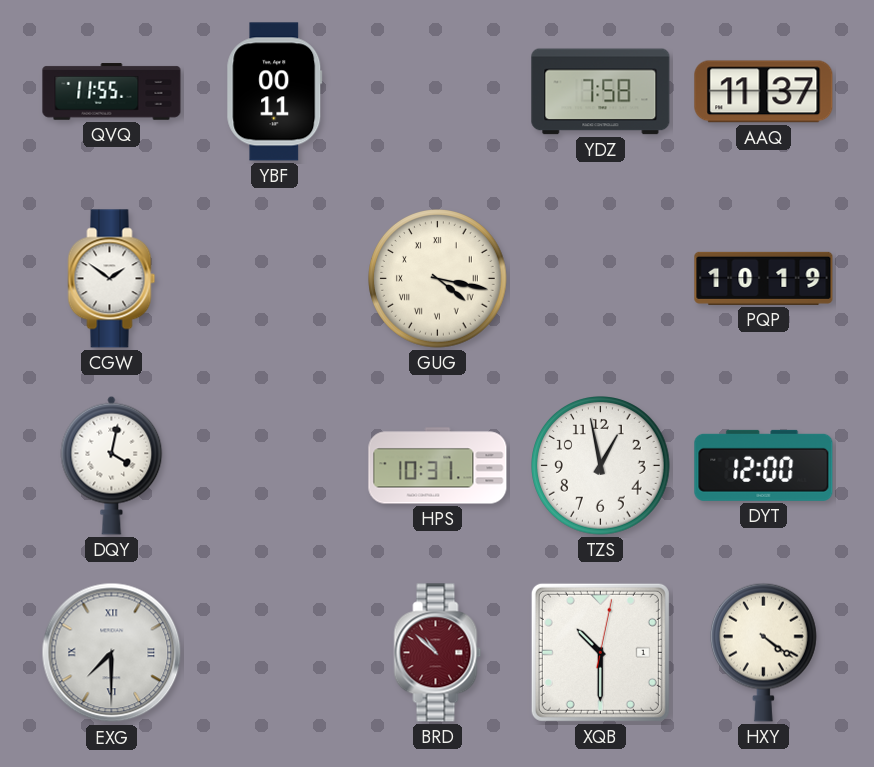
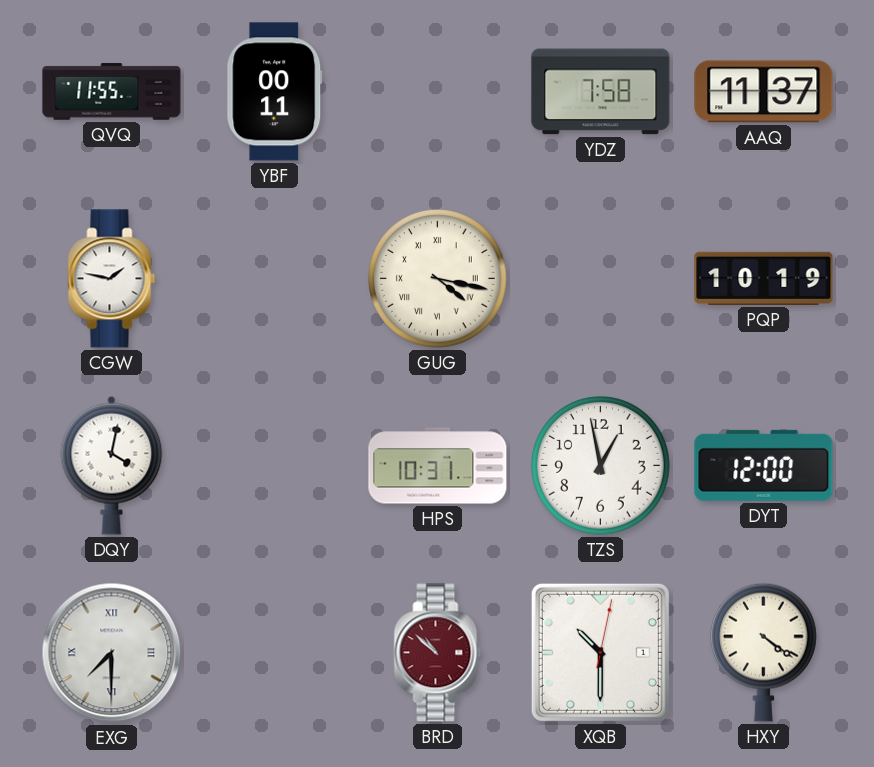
CGW: 1:51 -> 1:47
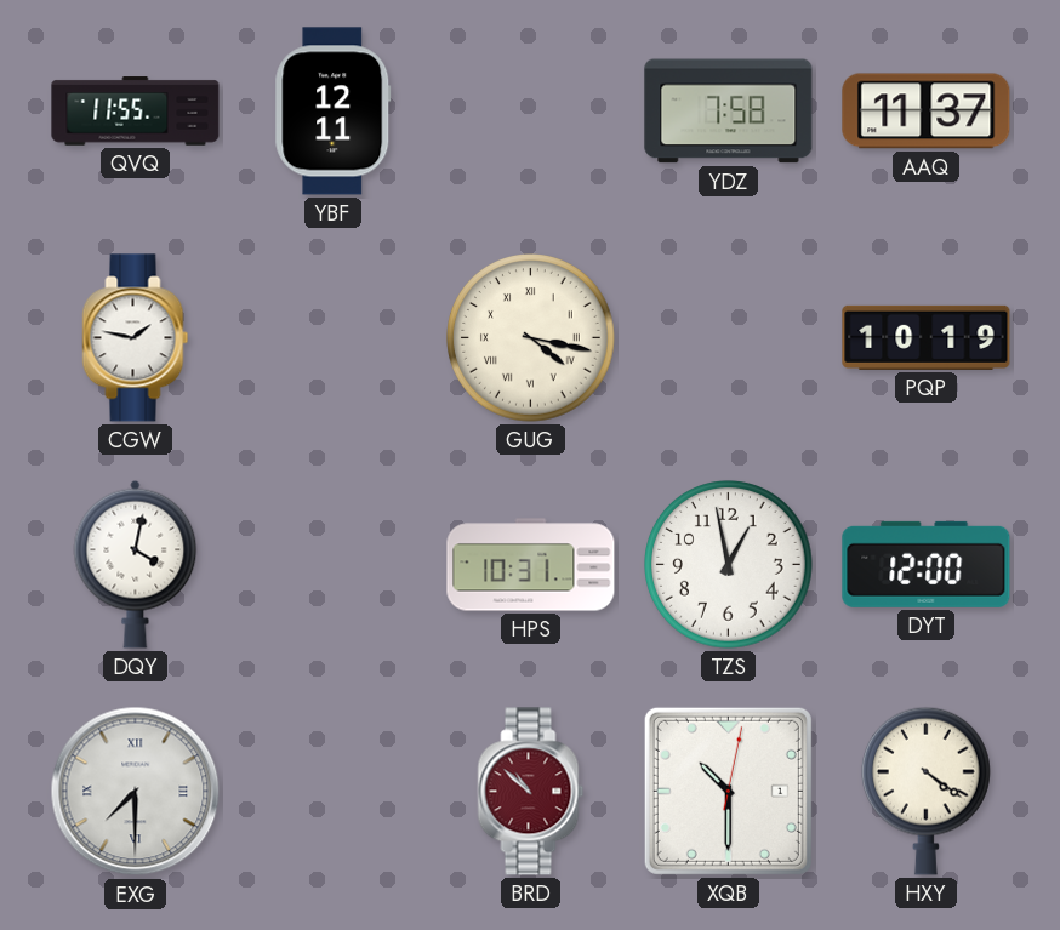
YBF: 00:11 -> 12:11
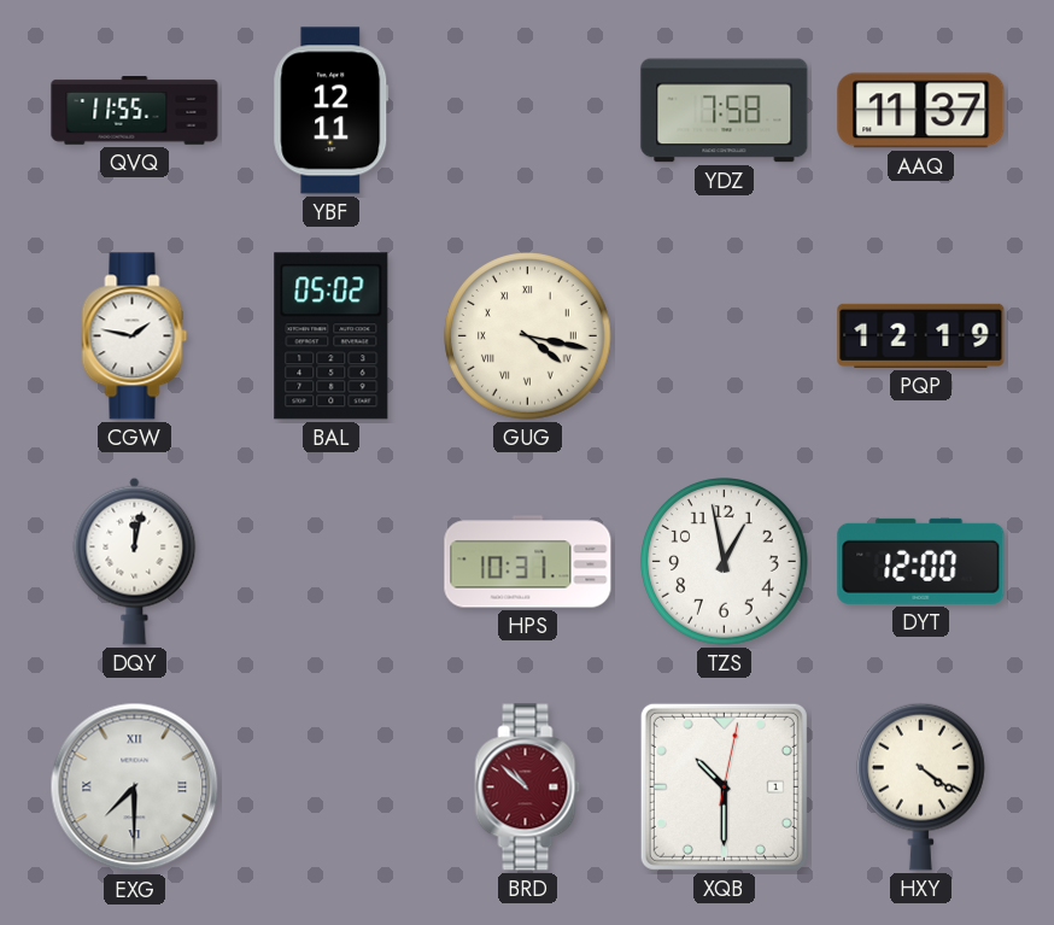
BAL: none -> 05:02
PQP: 10:19 -> 12:19
DQY: 4:02 -> 12:02
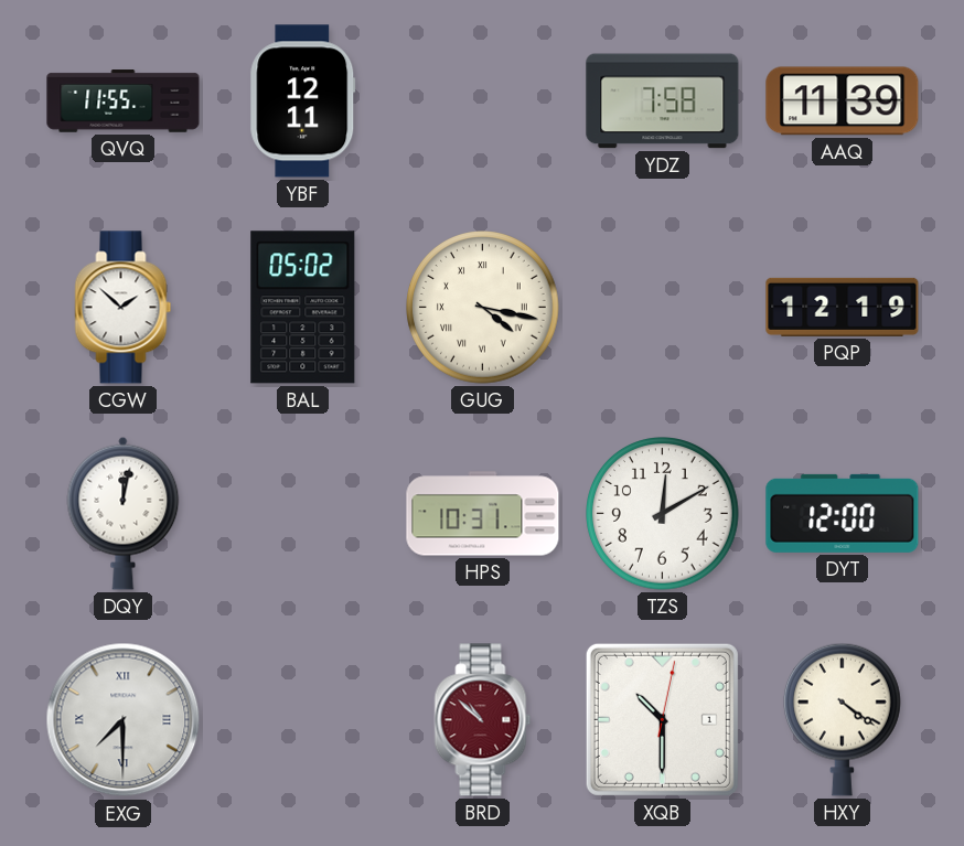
AAQ: 11:37 -> 11:39
CGW: 1:47 -> 1:52
TZS: 12:58 -> 12:10
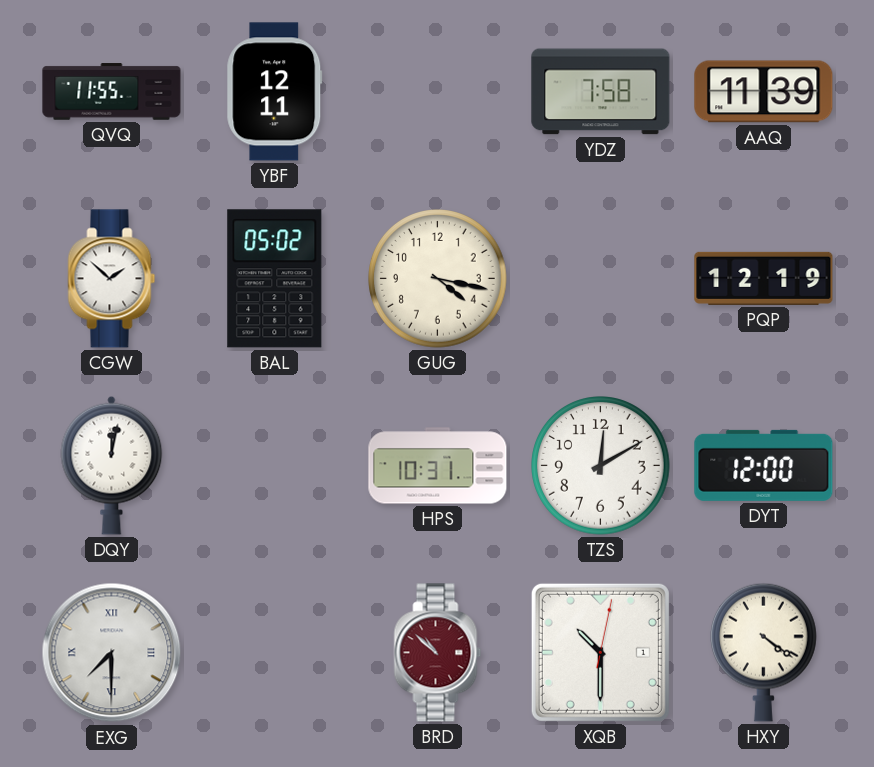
GUG numerals: Roman -> Arabic
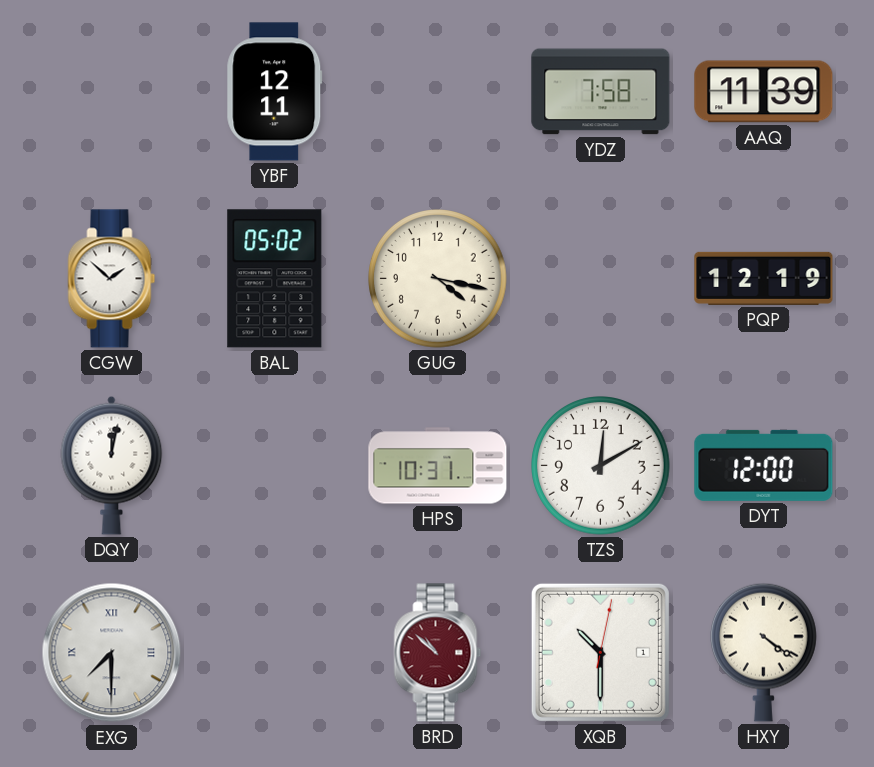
QVQ: 11:55 -> none
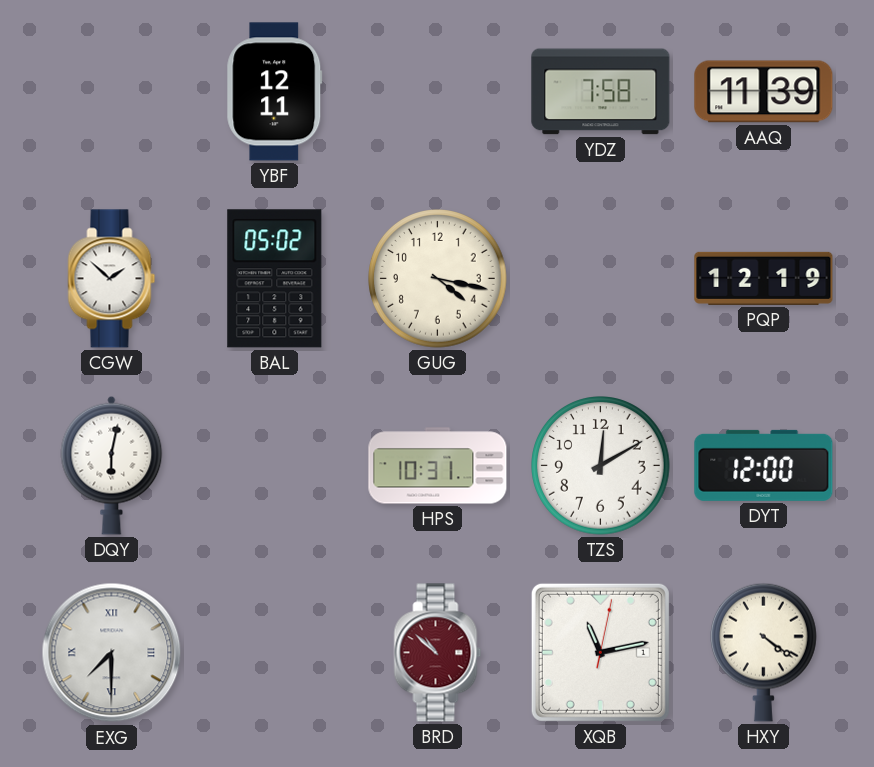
DQY: 12:02 -> 6:02
XQB: 10:30 -> 11:13
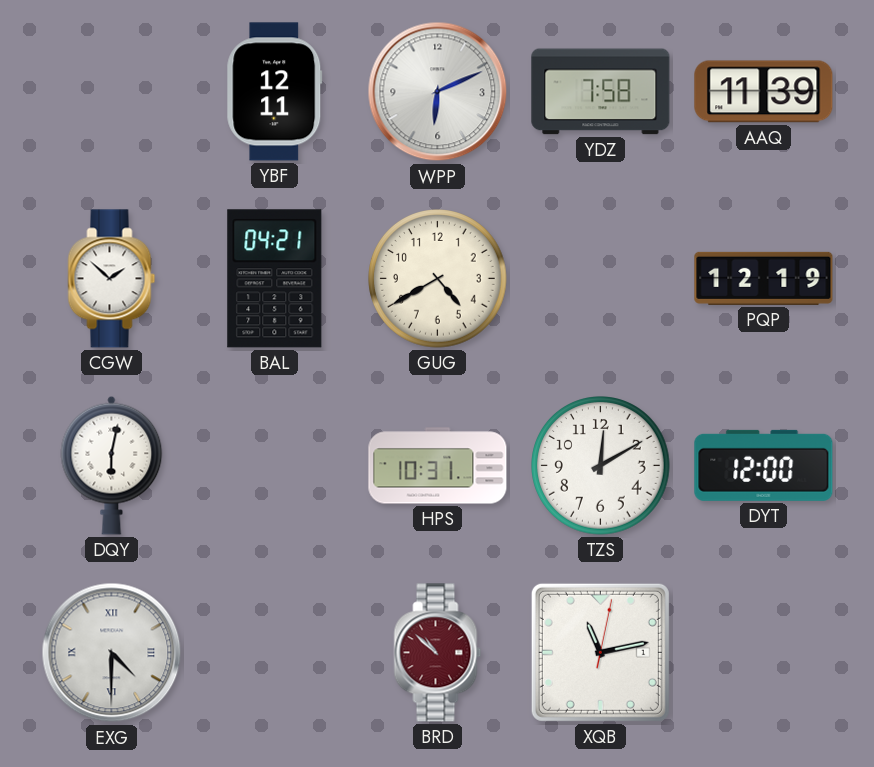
WPP: none -> 6:11
BAL: 05:02 -> 04:21
GUG: 4:17 -> 4:40
EXG: 7:30 -> 4:30
HXY: 4:21 -> none
